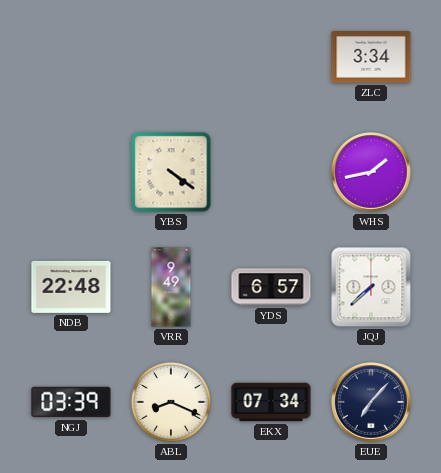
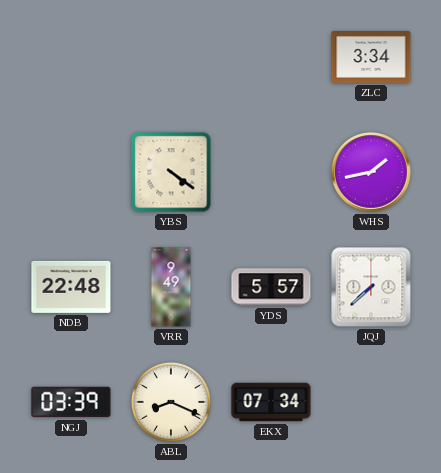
YDS: 6:57 -> 5:57
EUE: 7:07 -> none
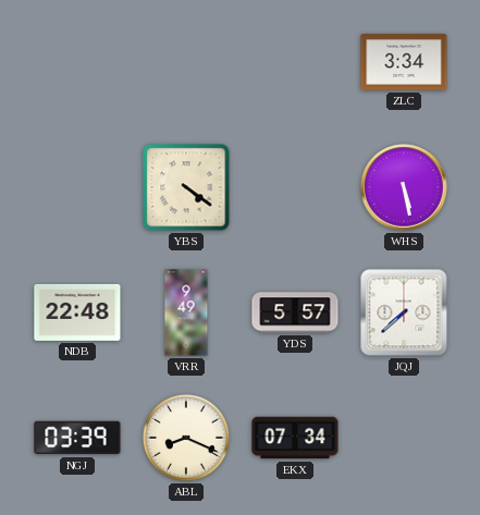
WHS: 1:43 -> 5:28
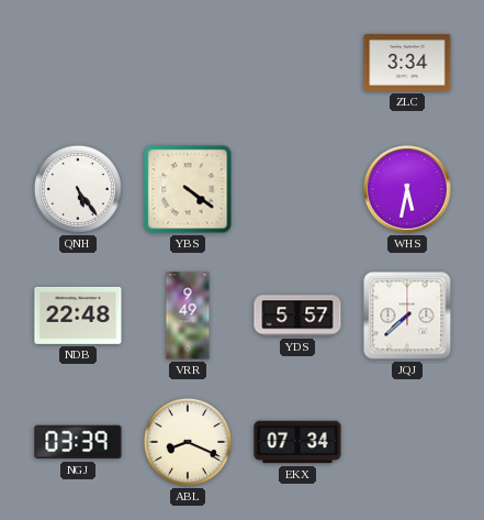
QNH: none -> 5:24
WHS: 5:28 -> 5:32
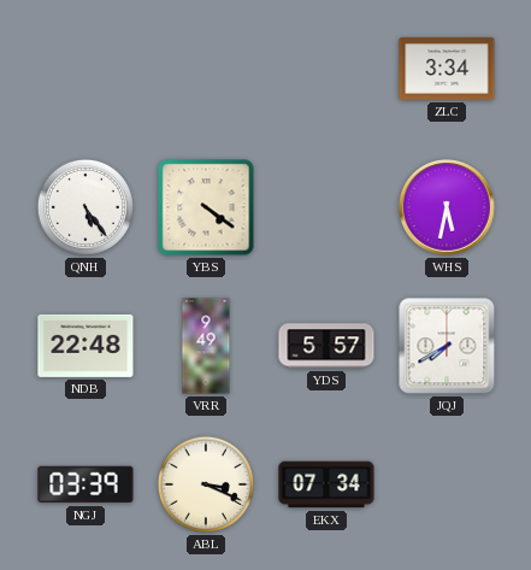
JQJ: 7:38 -> 7:40
ABL: 8:19 -> 3:19
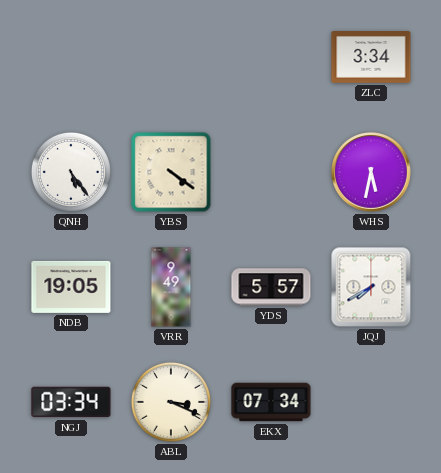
NDB: 22:48 -> 19:05
NGJ: 03:39 -> 03:34
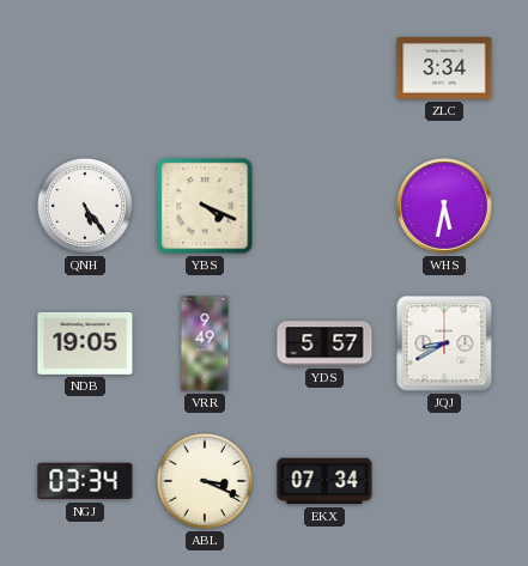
YBS: 4:21 -> 4:19
JQJ: 7:40 -> 8:40
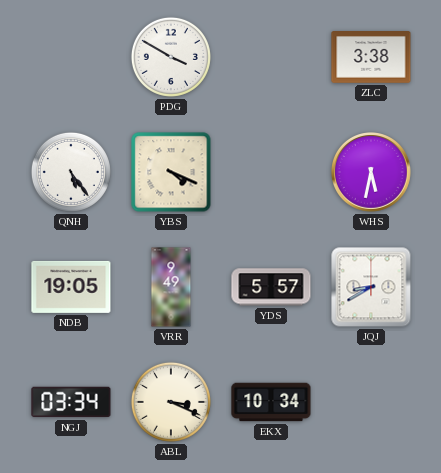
PDG: none -> 3:50
ZLC: 3:34 -> 3:38
EKX: 07:34 -> 10:34
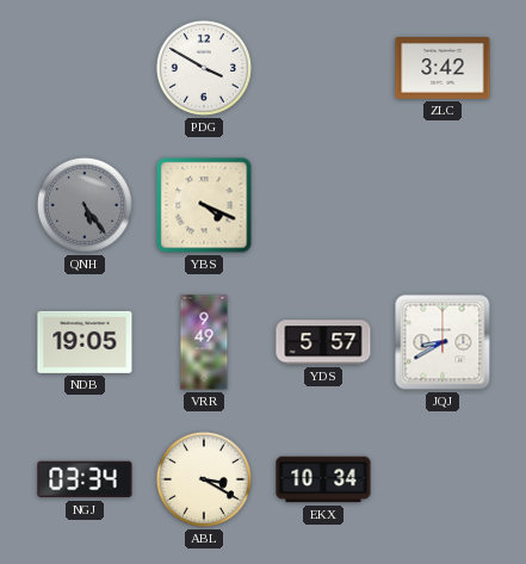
ZLC: 3:38 -> 3:42
QNH dial: white -> grey
WHS: 5:32 -> none
ABL: 3:19 -> 3:20
